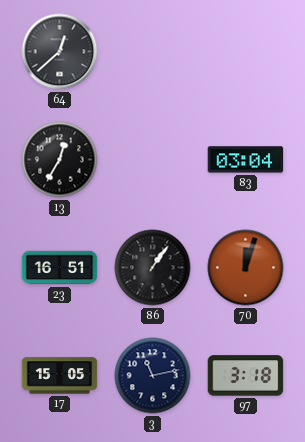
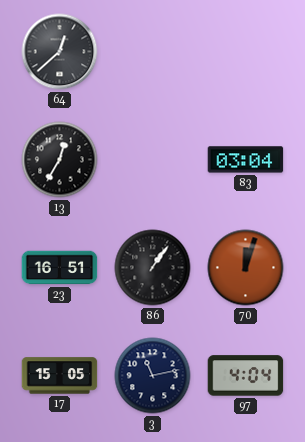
97: 3:18 -> 4:04
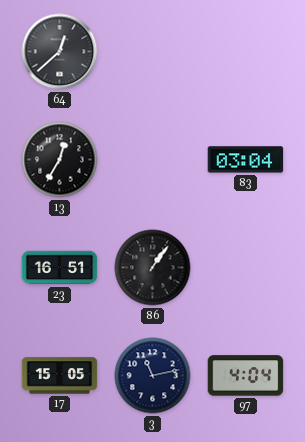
70: 12:03 -> none
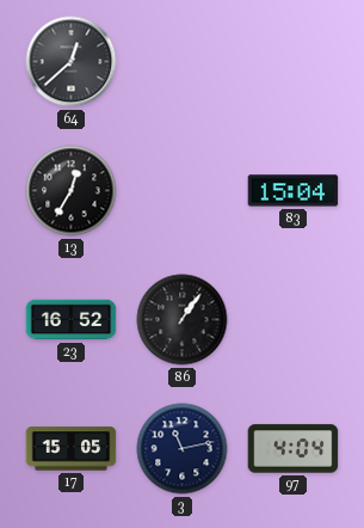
83: 03:04 -> 15:04
23: 16:51 -> 16:52
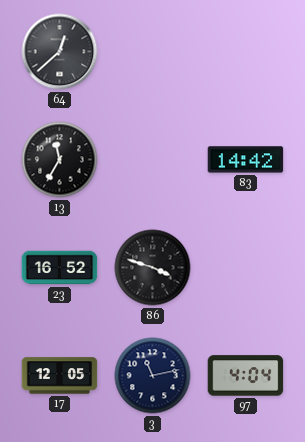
13: 12:35 -> 11:35
83: 15:04 -> 14:42
86: 1:06 -> 3:48
17: 15:05 -> 12:05
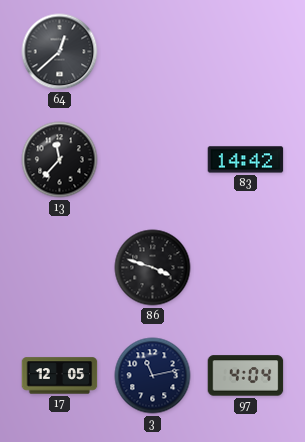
13: 11:35 -> 11:37
23: 16:52 -> none
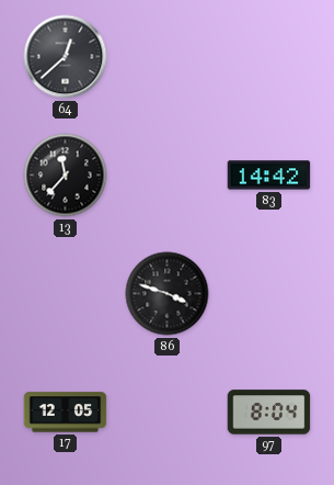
3: 11:13 -> none
97: 4:04 -> 8:04
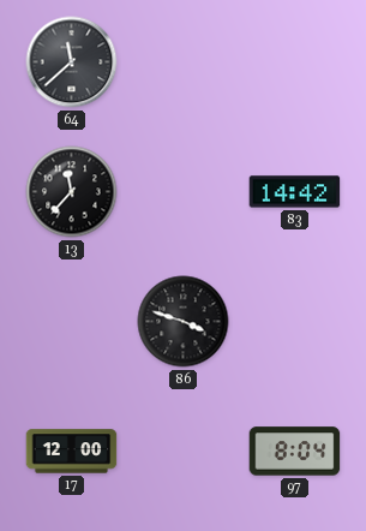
64: 12:38 -> 11:38
17: 12:05 -> 12:00
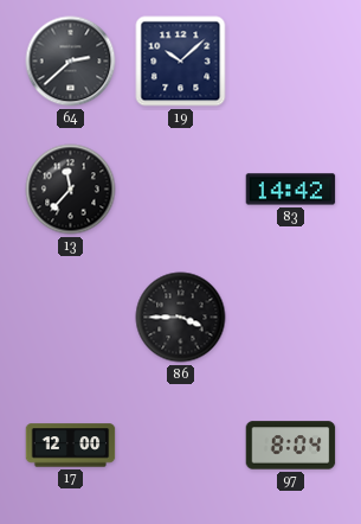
64: 11:38 -> 2:38
19: none -> 10:08
86: 3:48 -> 3:45
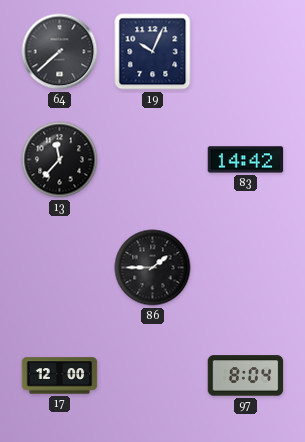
64: 2:38 -> 7:38
19: 10:08 -> 10:04
86: 3:45 -> 1:45
